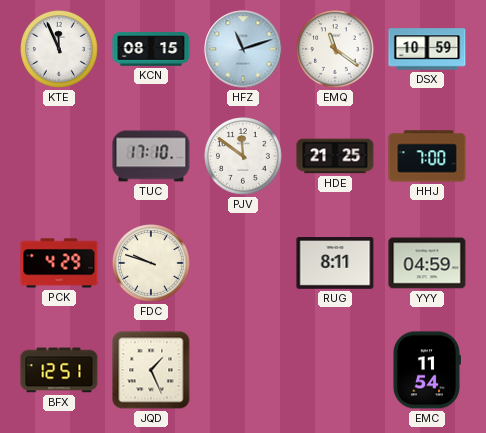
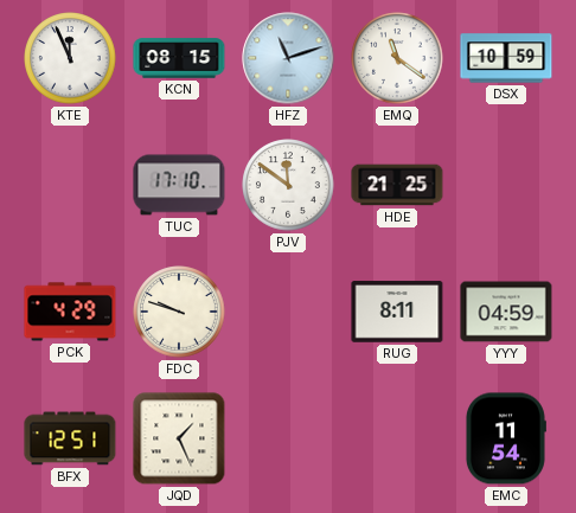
HHJ: 7:00 -> none
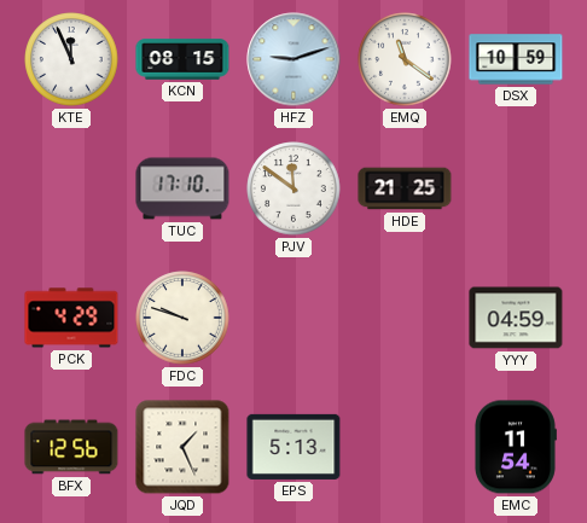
HFZ: 11:12 -> 9:12
RUG: 8:11 -> none
BFX: 12:51 -> 12:56
EPS: none -> 5:13
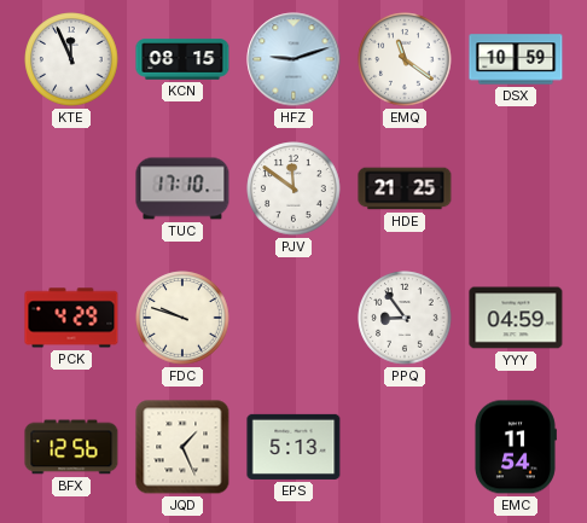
PPQ: none -> 8:54
